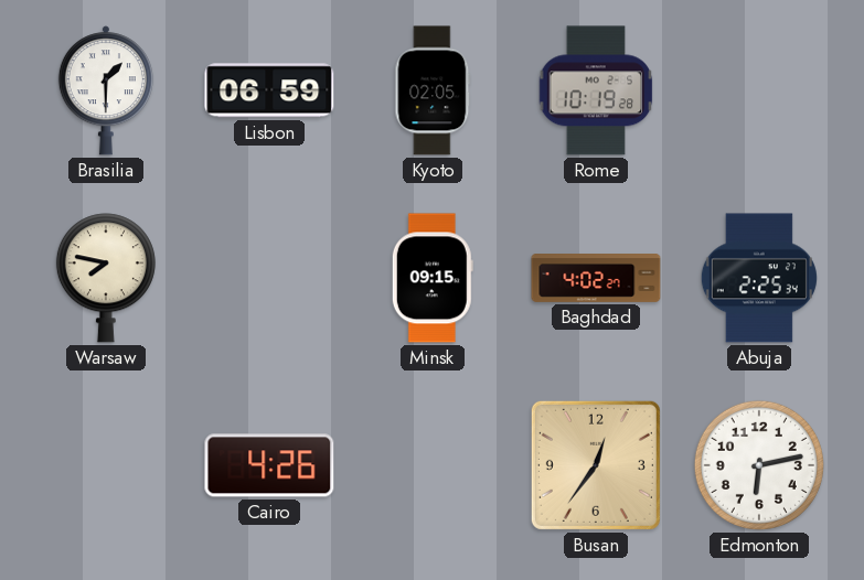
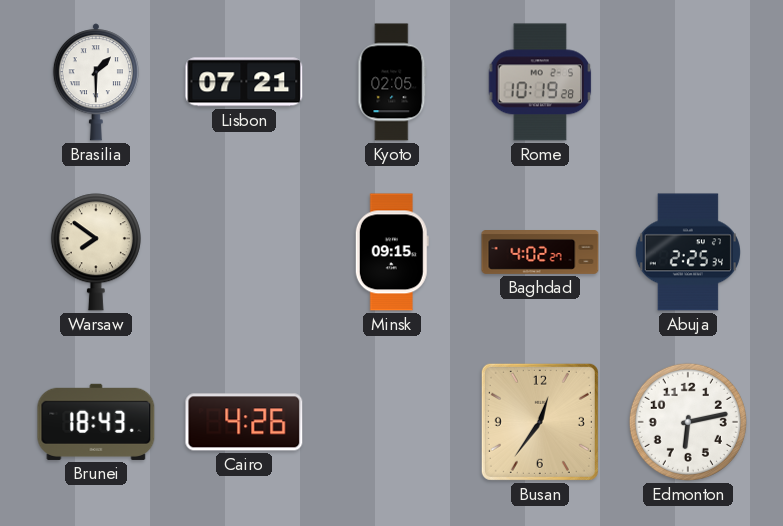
Lisbon: 06:59 -> 07:21
Warsaw: 7:47 -> 7:51
Brunei: none -> 18:43
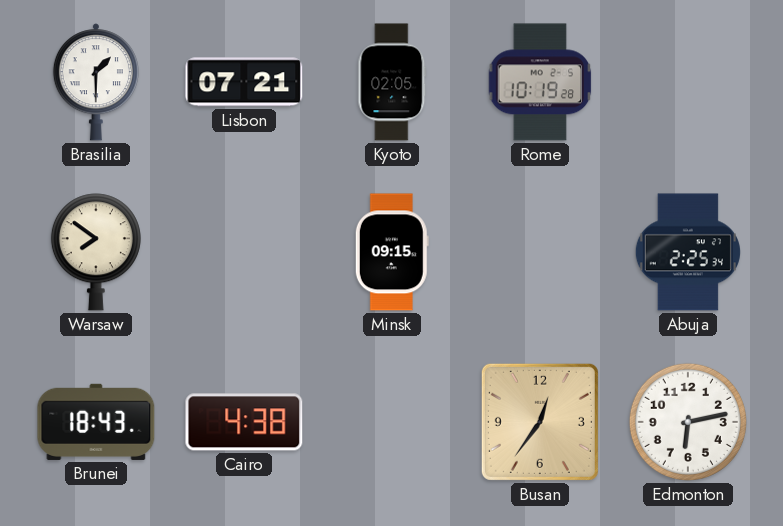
Baghdad: 4:02 -> none
Cairo: 4:26 -> 4:38
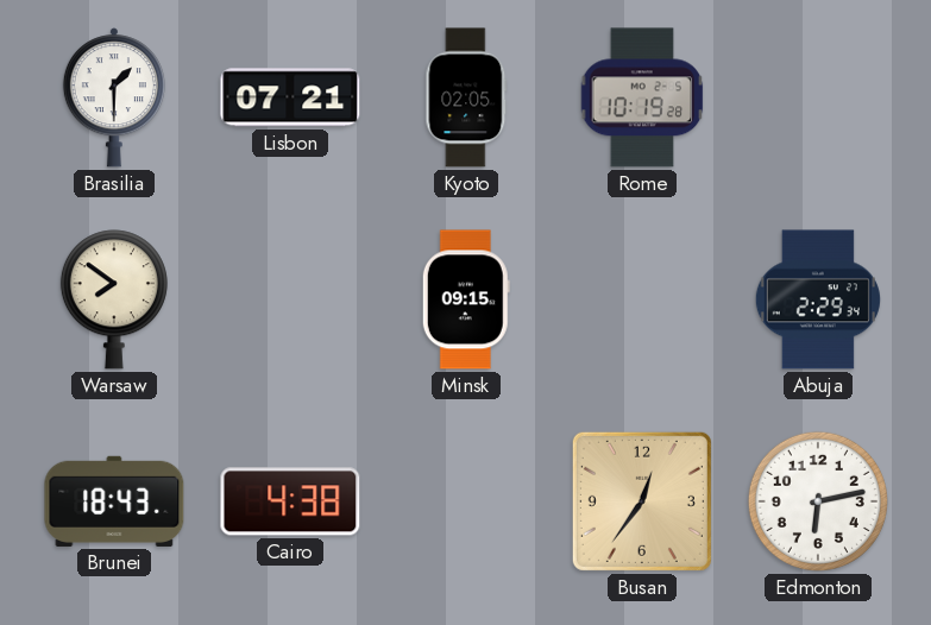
Abuja: 2:25 -> 2:29
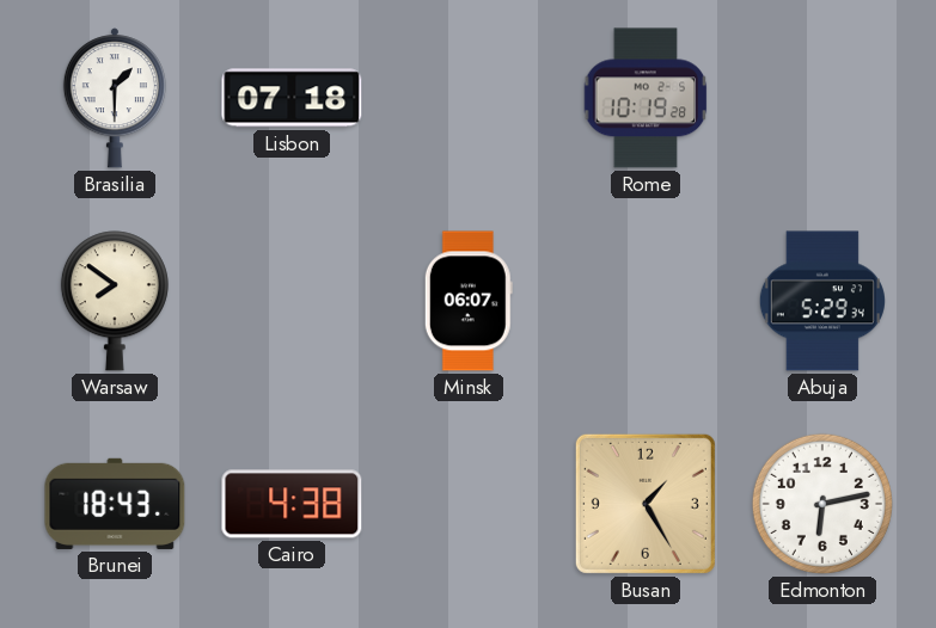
Lisbon: 07:21 -> 07:18
Kyoto: 02:05 -> none
Minsk: 09:15 -> 06:07
Abuja: 2:29 -> 5:29
Busan: 12:36 -> 1:25
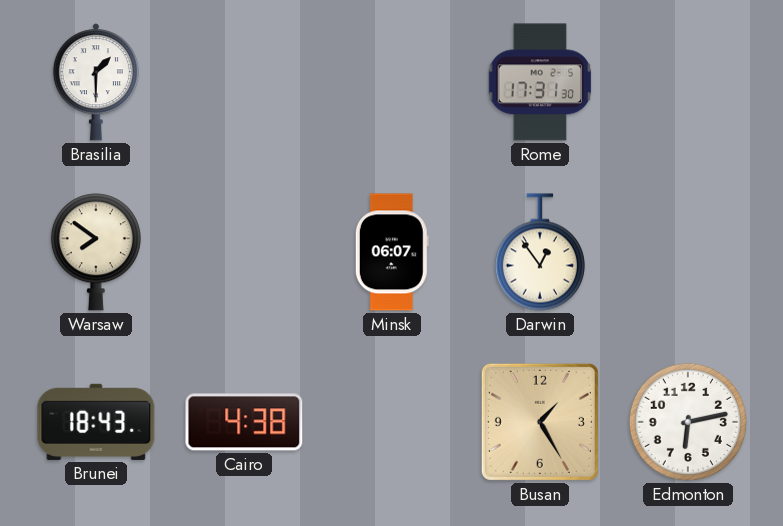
Lisbon: 07:18 -> none
Rome: 10:19 -> 17:31
Darwin: none -> 12:54
Abuja: 5:29 -> none
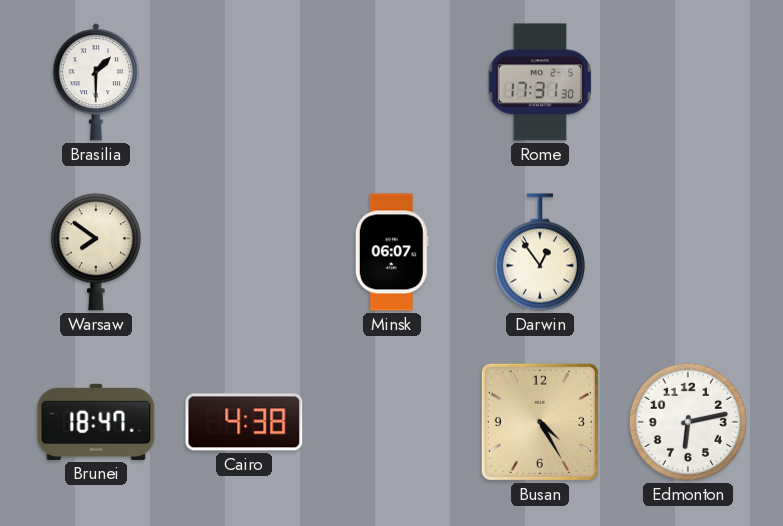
Brunei: 18:43 -> 18:47
Busan: 1:25 -> 4:25
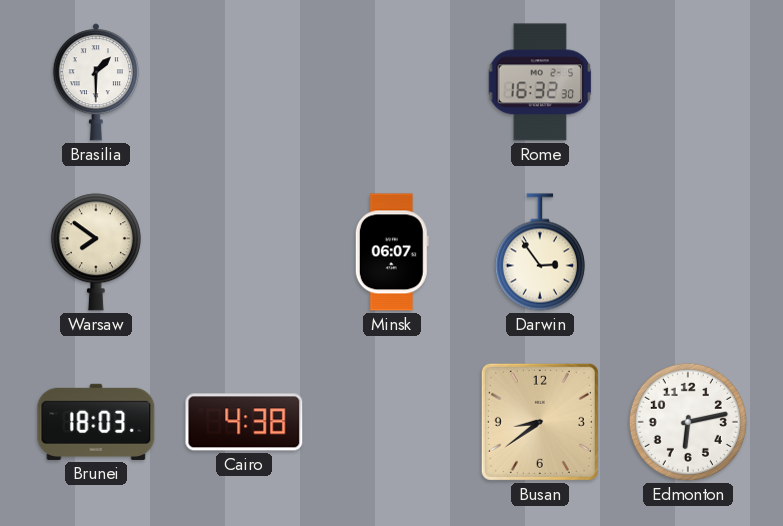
Rome: 17:31 -> 16:32
Darwin: 12:54 -> 2:54
Brunei: 18:47 -> 18:03
Busan: 4:25 -> 8:39
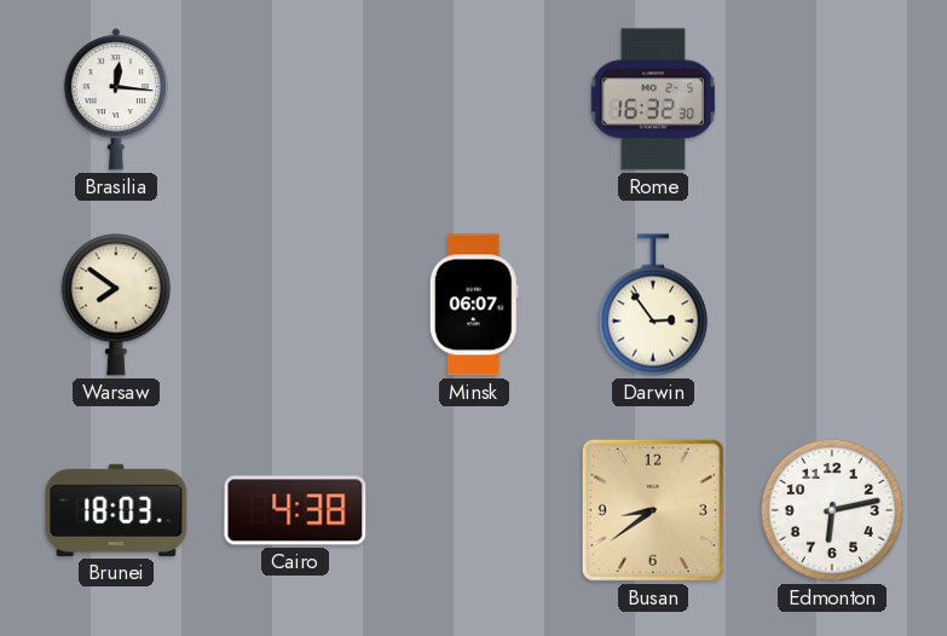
Brasilia: 1:30 -> 12:16
